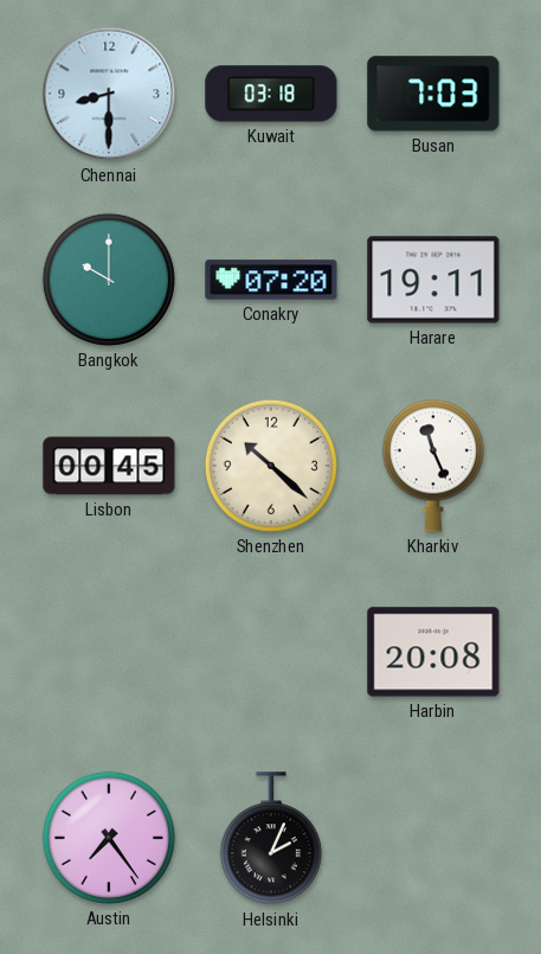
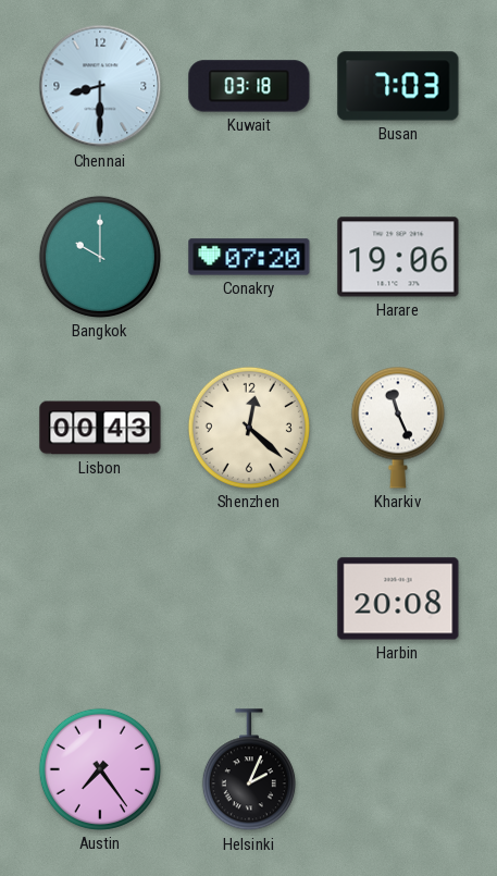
Harare: 19:11 -> 19:06
Lisbon: 00:45 -> 00:43
Shenzhen: 10:22 -> 12:22
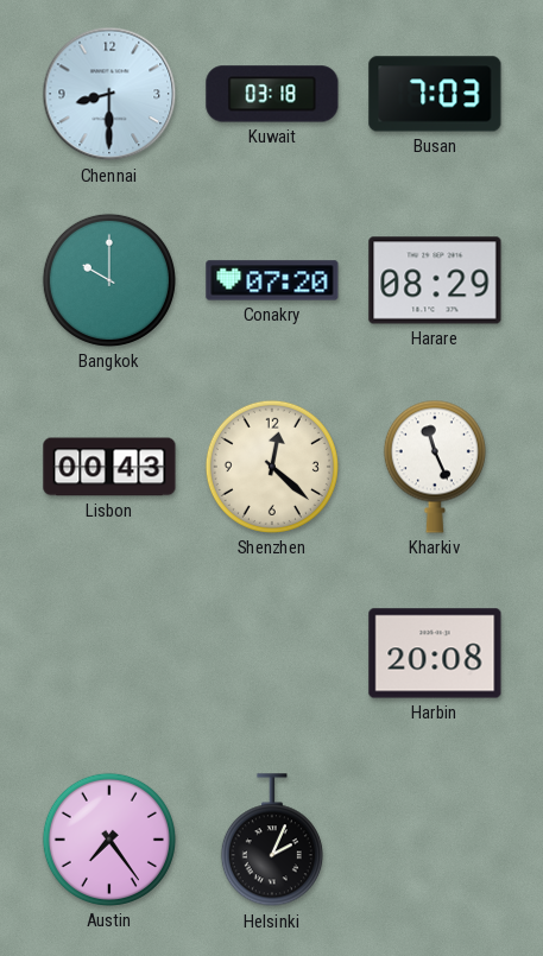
Harare: 19:06 -> 08:29
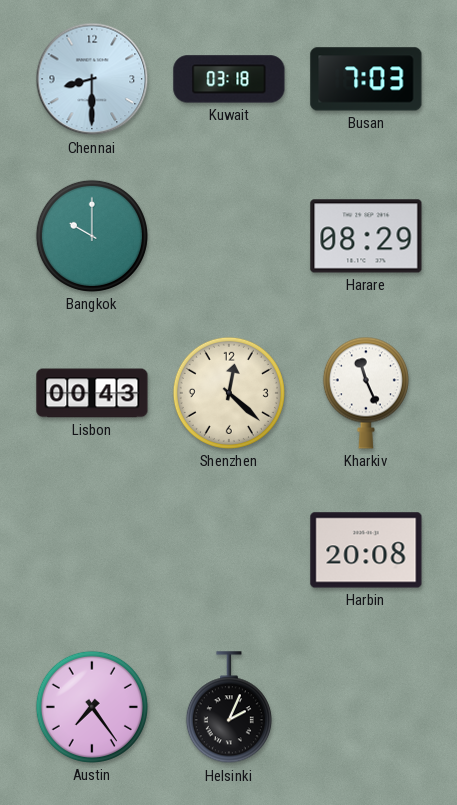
Conakry: 07:20 -> none
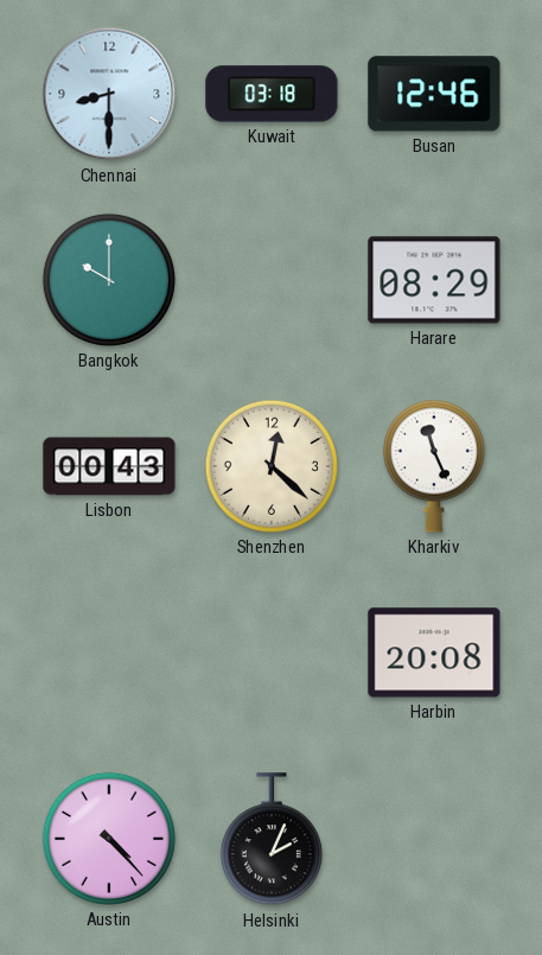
Busan: 7:03 -> 12:46
Austin: 7:24 -> 4:23
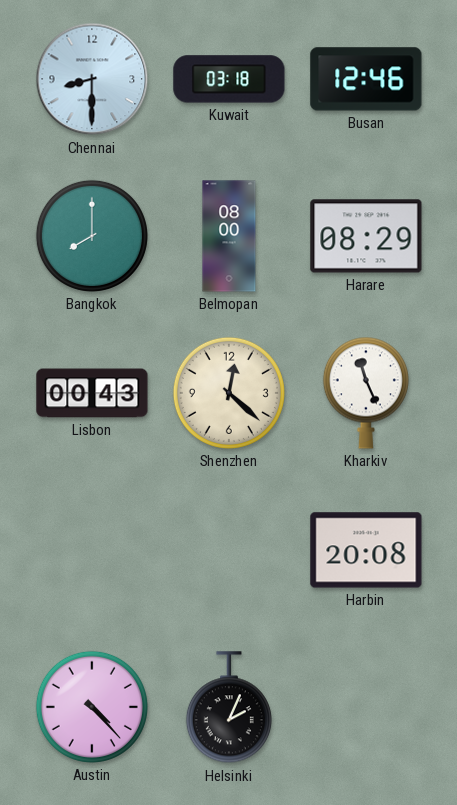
Bangkok: 10:00 -> 8:00
Belmopan: none -> 08:00
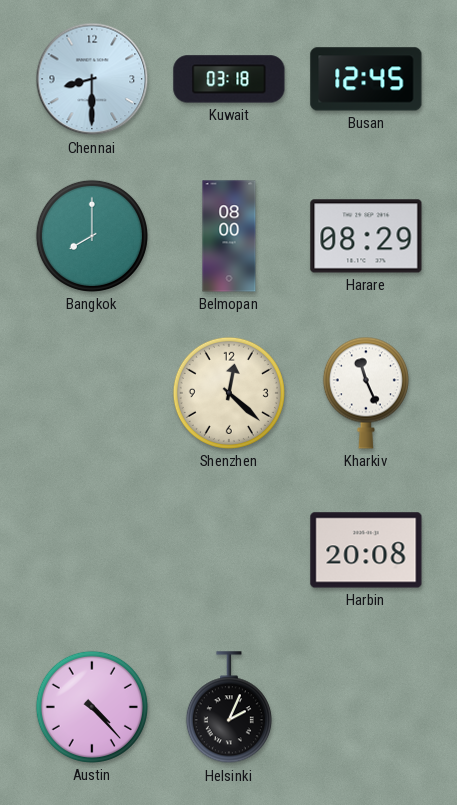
Busan: 12:46 -> 12:45
Lisbon: 00:43 -> none
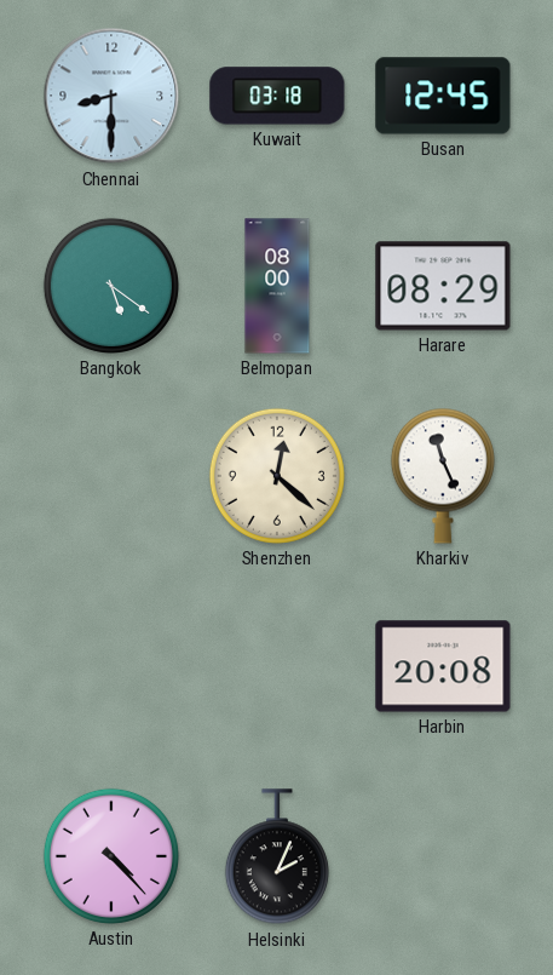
Bangkok: 8:00 -> 5:21
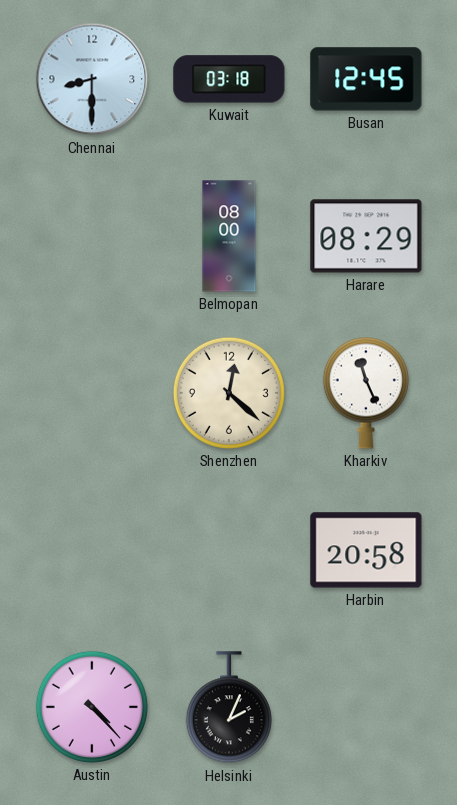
Bangkok: 5:21 -> none
Harbin: 20:08 -> 20:58
